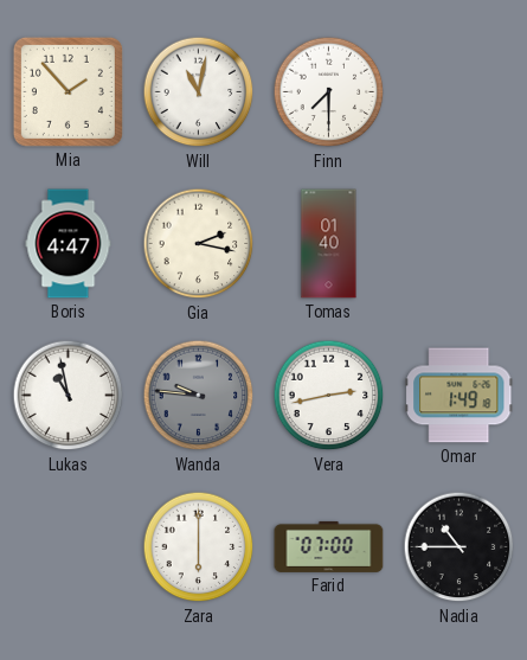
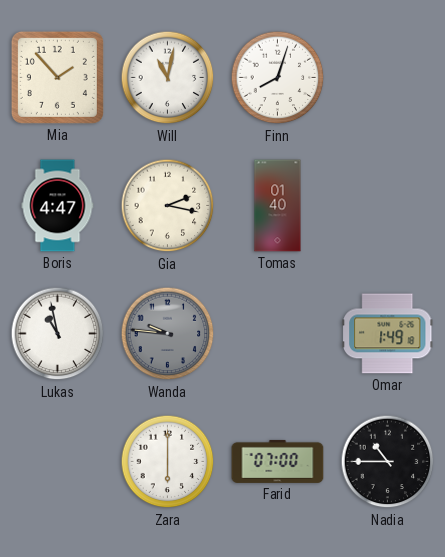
Finn: 7:30 -> 8:03
Vera: 2:43 -> none
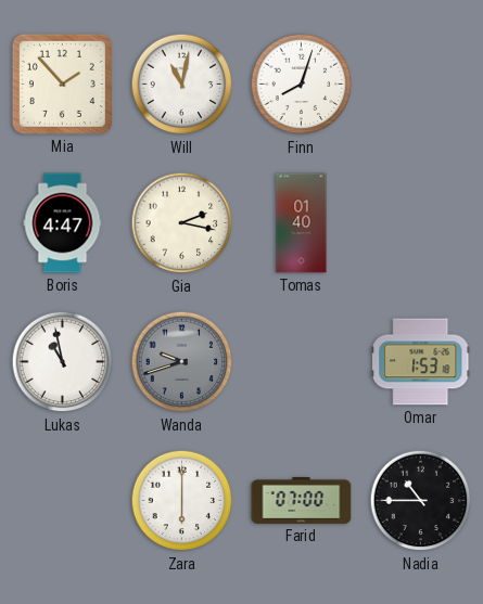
Wanda: 9:46 -> 9:42
Omar: 1:49 -> 1:53
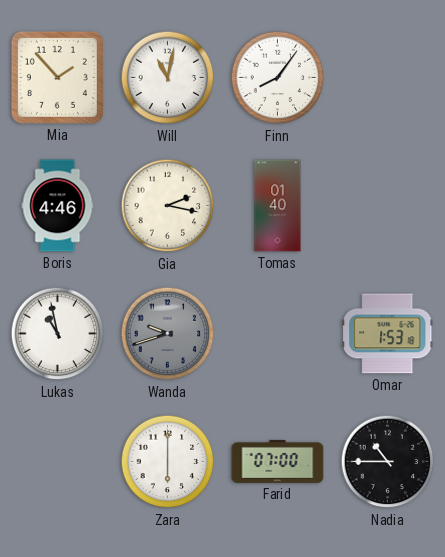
Finn: 8:03 -> 8:06
Boris: 4:47 -> 4:46
